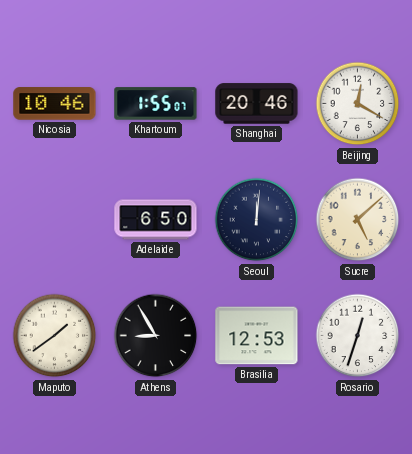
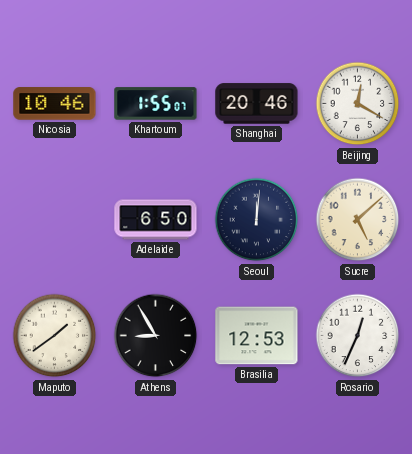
Rosario: 12:33 -> 12:34
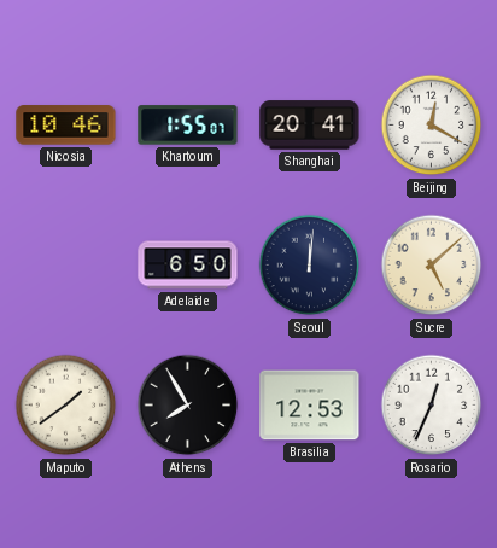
Shanghai: 20:46 -> 20:41
Athens: 8:55 -> 7:55
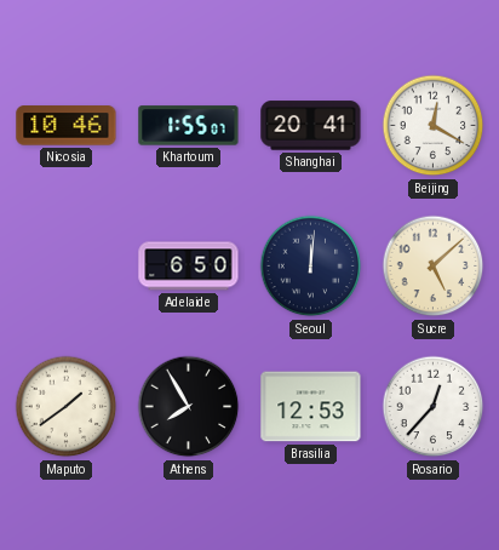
Rosario: 12:34 -> 12:37
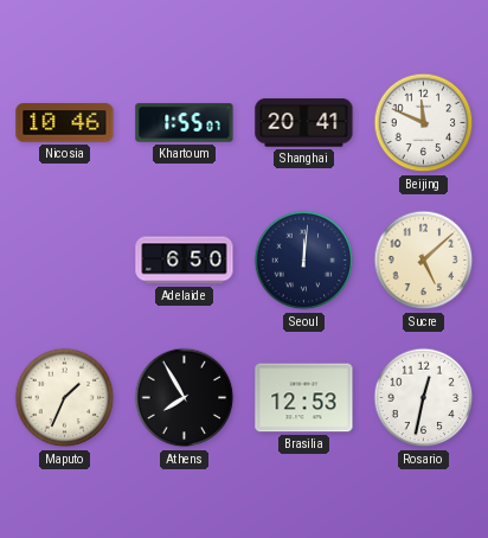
Beijing: 12:20 -> 11:49
Maputo: 1:39 -> 1:34
Rosario: 12:37 -> 12:32
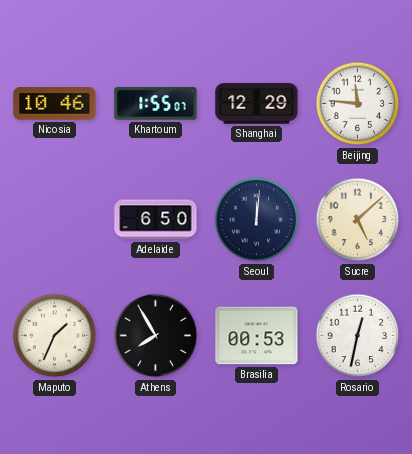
Shanghai: 20:41 -> 12:29
Beijing: 11:49 -> 11:46
Brasilia: 12:53 -> 00:53
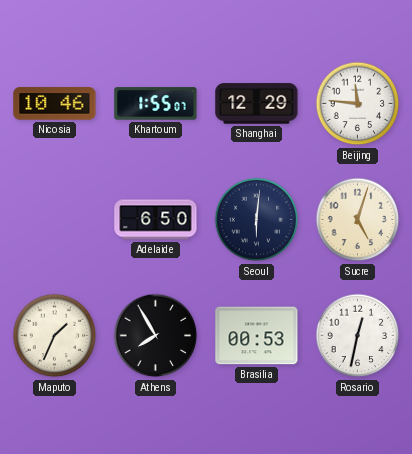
Seoul: 12:01 -> 6:01
Sucre: 5:08 -> 5:03
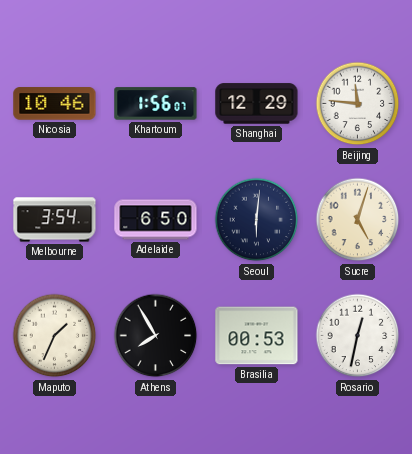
Khartoum: 1:55 -> 1:56
Melbourne: none -> 3:54
